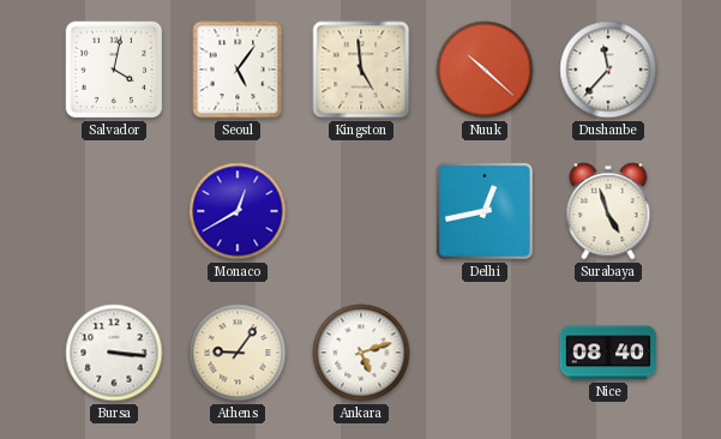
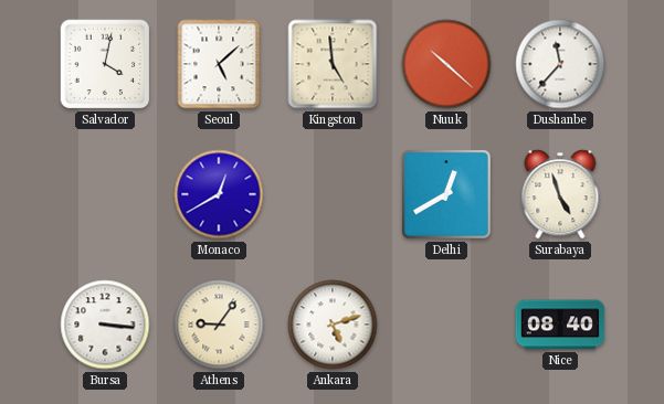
Seoul: 5:06 -> 5:08
Delhi: 12:43 -> 12:40
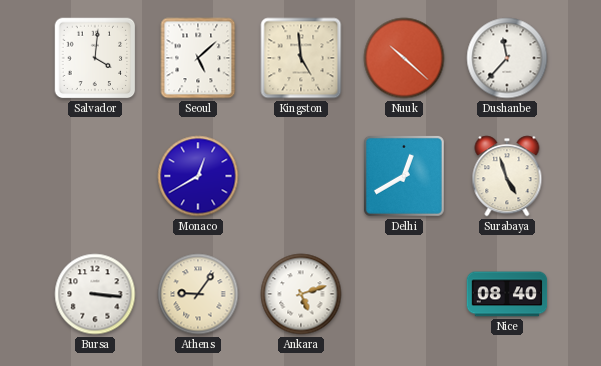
Salvador: 4:02 -> 4:01
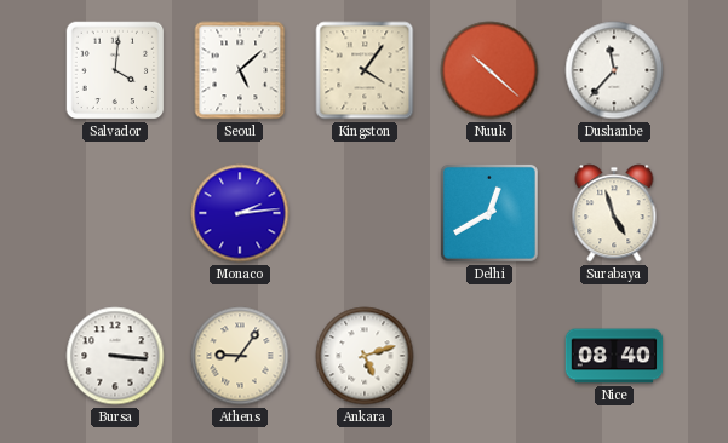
Kingston: 4:59 -> 4:06
Monaco: 12:40 -> 2:14
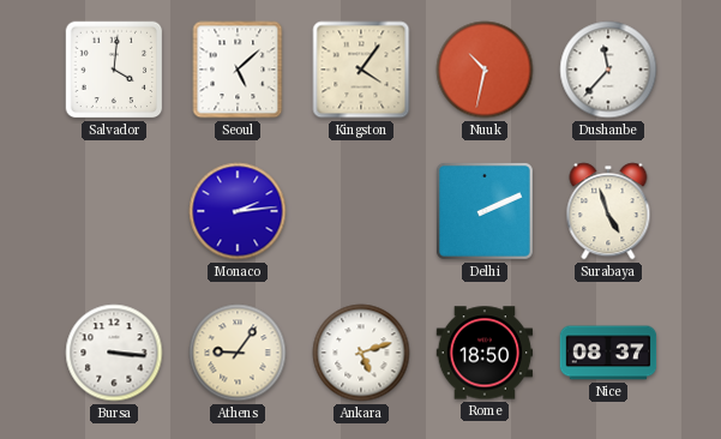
Nuuk: 10:22 -> 10:32
Delhi: 12:40 -> 2:11
Rome: none -> 18:50
Nice: 08:40 -> 08:37
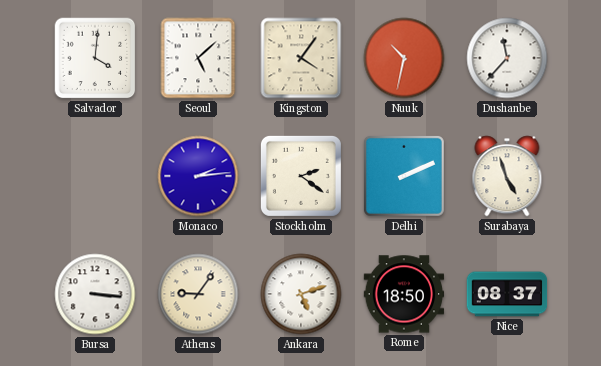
Stockholm: none -> 2:21
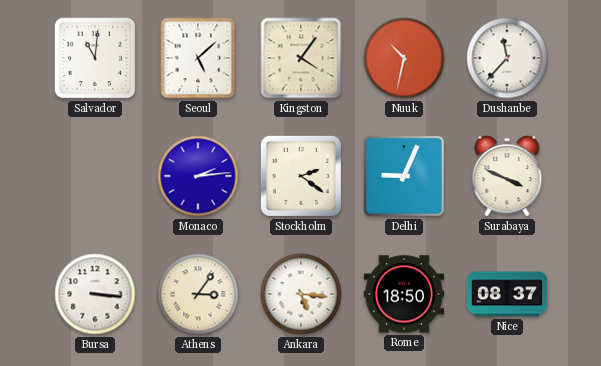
Salvador: 4:01 -> 11:01
Delhi: 2:11 -> 9:04
Surabaya: 4:57 -> 3:49
Athens: 9:06 -> 3:06
Ankara: 5:12 -> 5:16
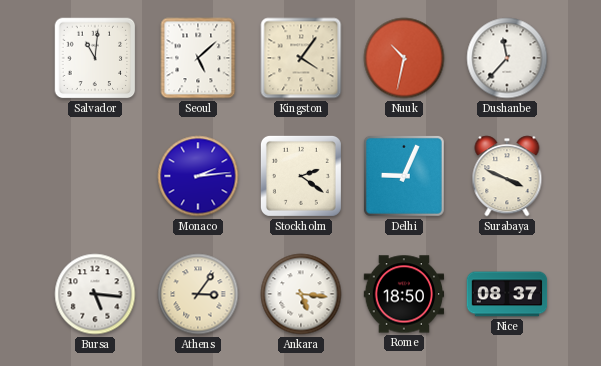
Bursa: 3:16 -> 5:16
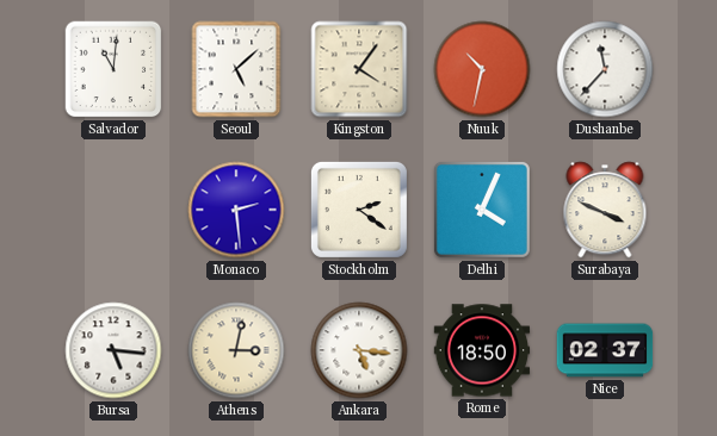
Monaco: 2:14 -> 2:29
Delhi: 9:04 -> 4:04
Athens: 3:06 -> 3:02
Nice: 08:37 -> 02:37
